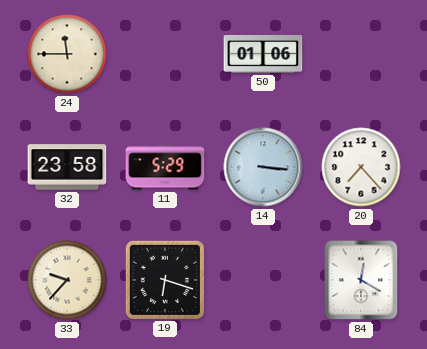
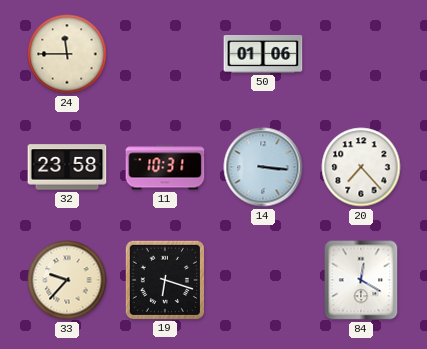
11: 5:29 -> 10:31
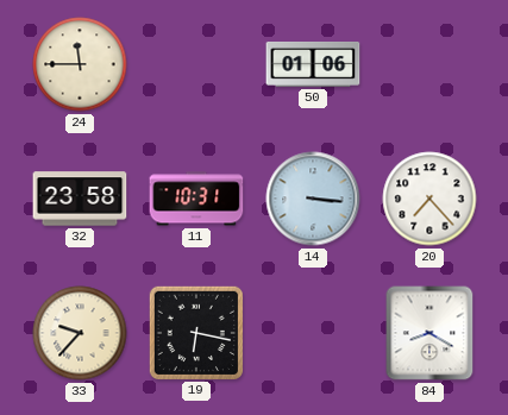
19: 6:18 -> 6:17
84: 12:20 -> 8:20
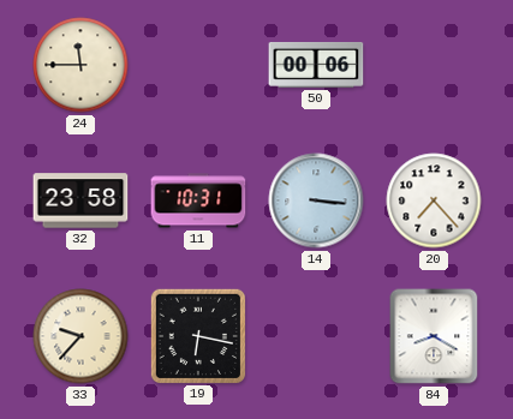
50: 01:06 -> 00:06
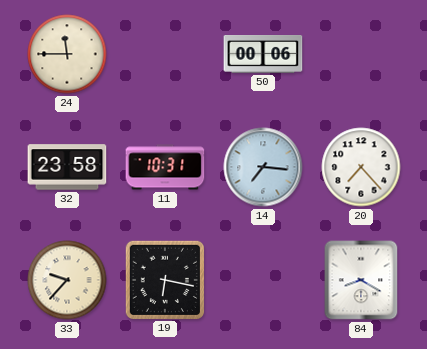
14: 3:16 -> 7:16
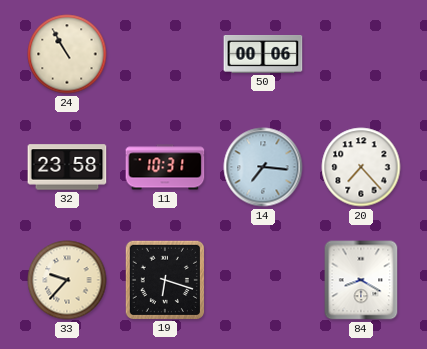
24: 11:45 -> 10:55
19: 6:17 -> 6:18
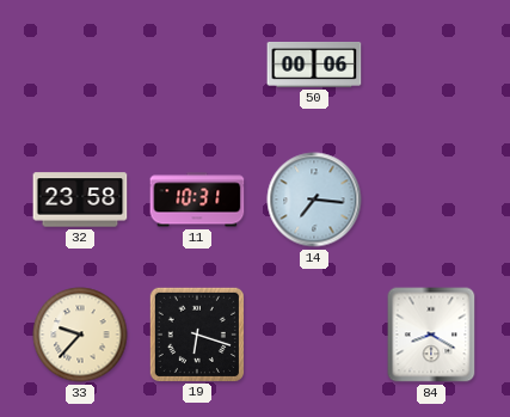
24: 10:55 -> none
20: 7:23 -> none
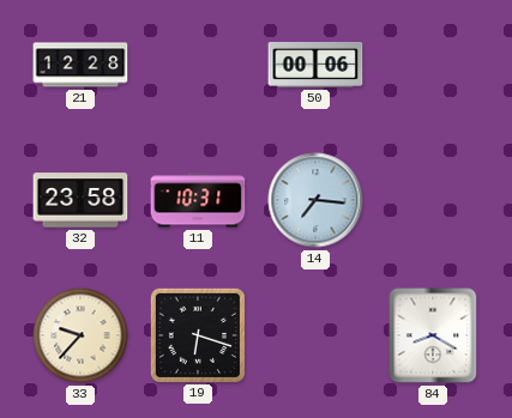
21: none -> 12:28
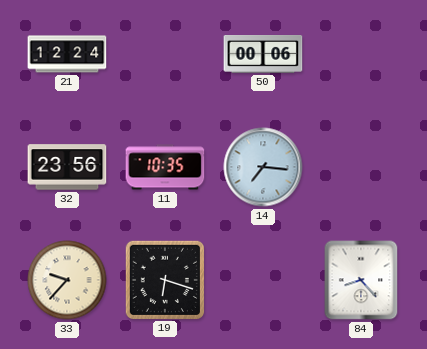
21: 12:28 -> 12:24
32: 23:58 -> 23:56
11: 10:31 -> 10:35
84: 8:20 -> 8:23
